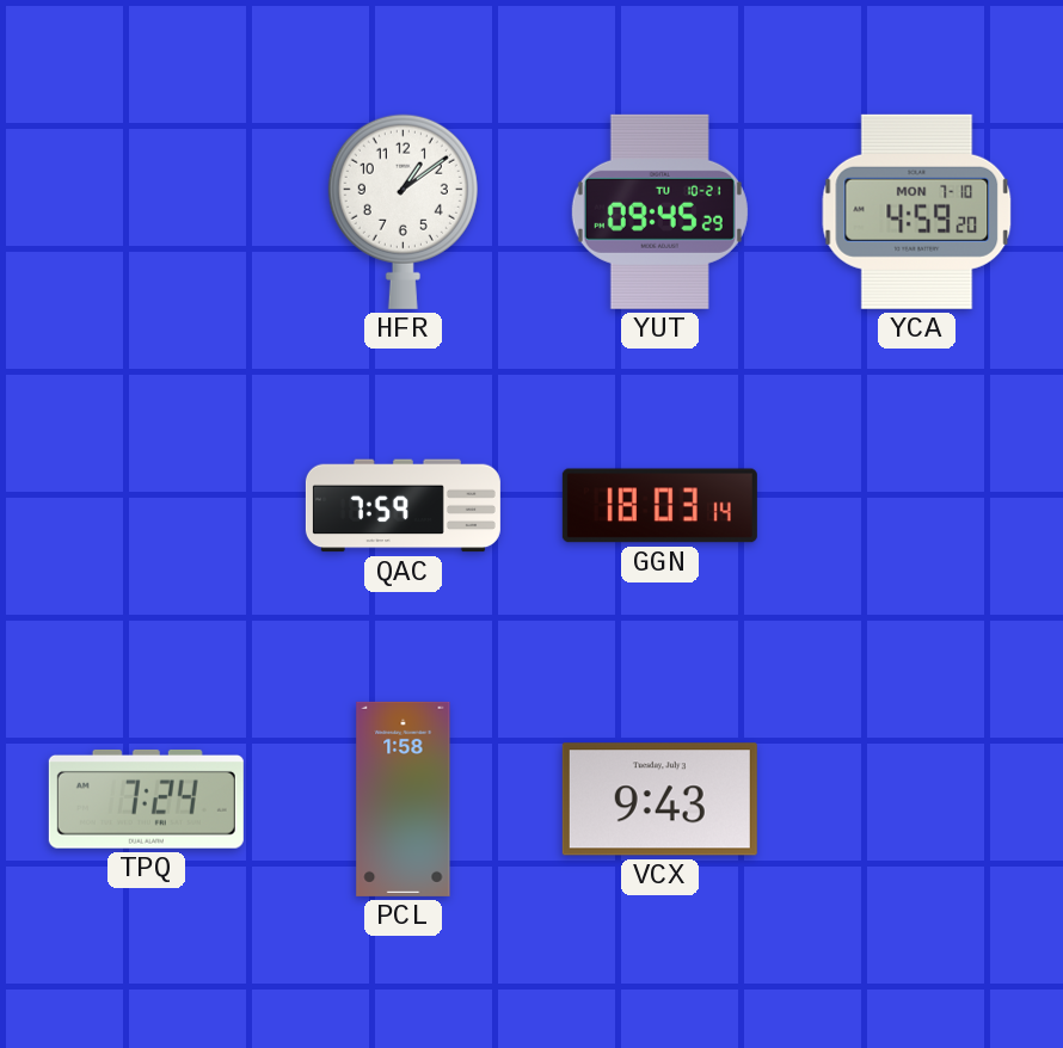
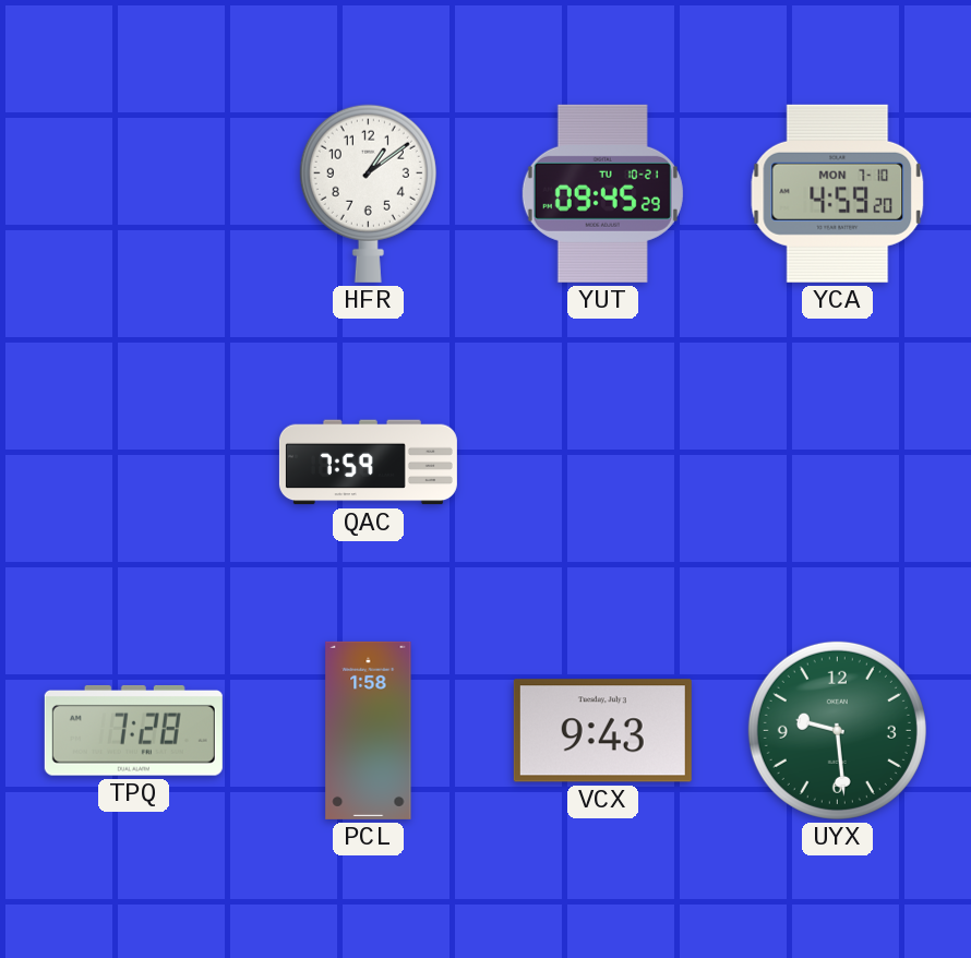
GGN: 18:03 -> none
TPQ: 7:24 -> 7:28
UYX: none -> 9:29
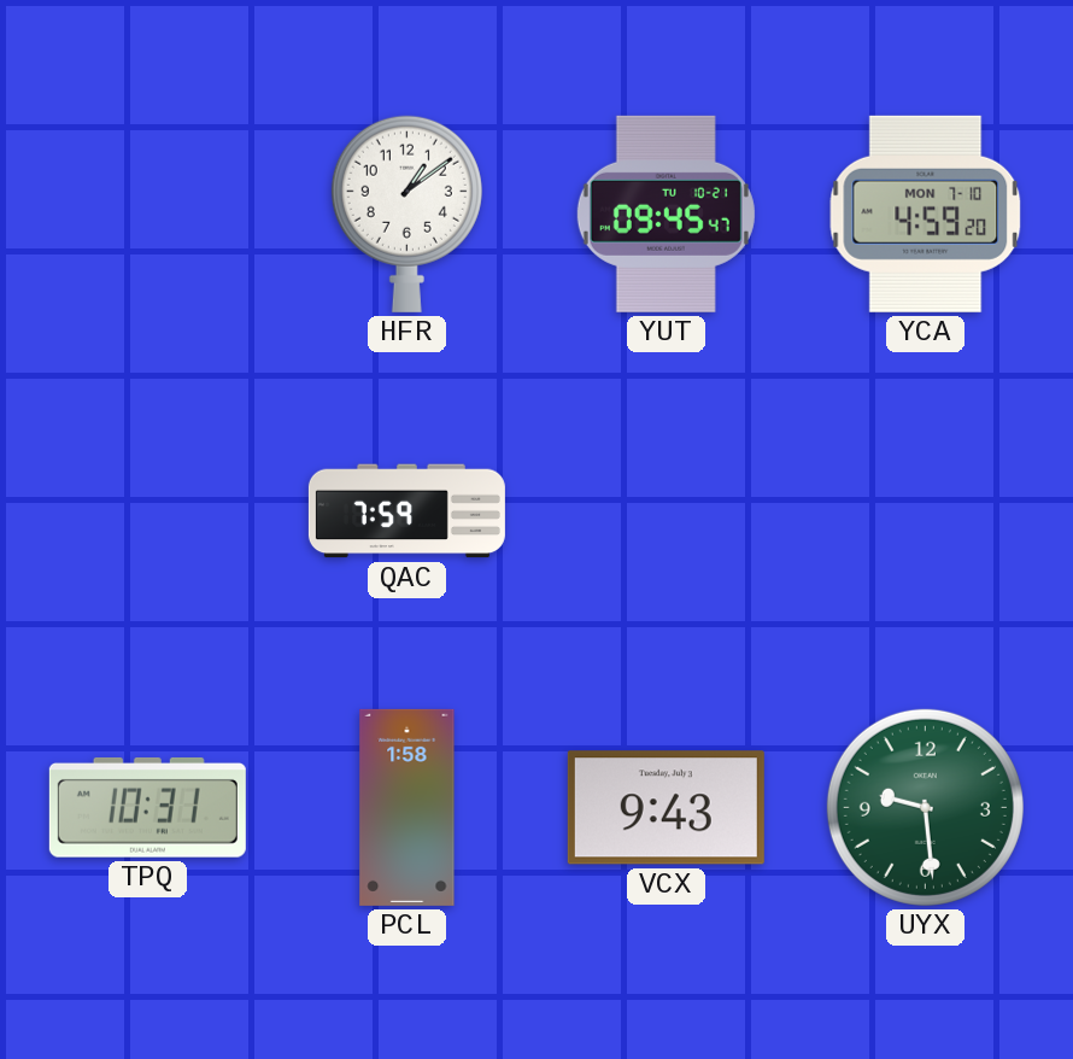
YUT: 09:45:29 -> 09:45:47
TPQ: 7:28 -> 10:31
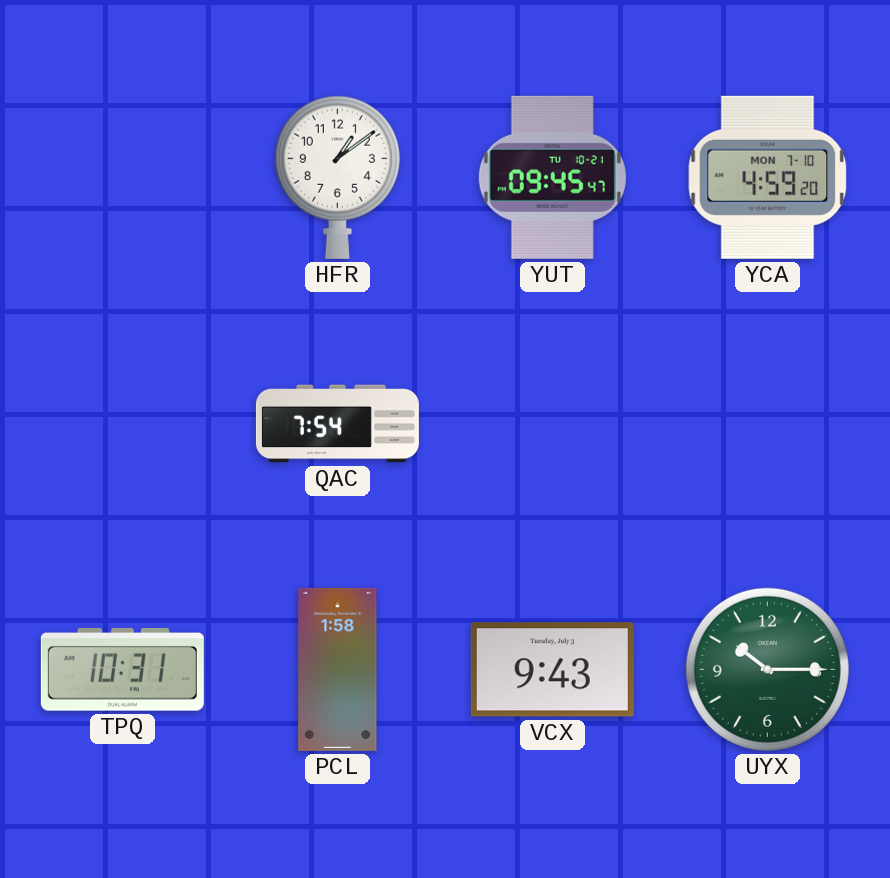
QAC: 7:59 -> 7:54
UYX: 9:29 -> 10:15
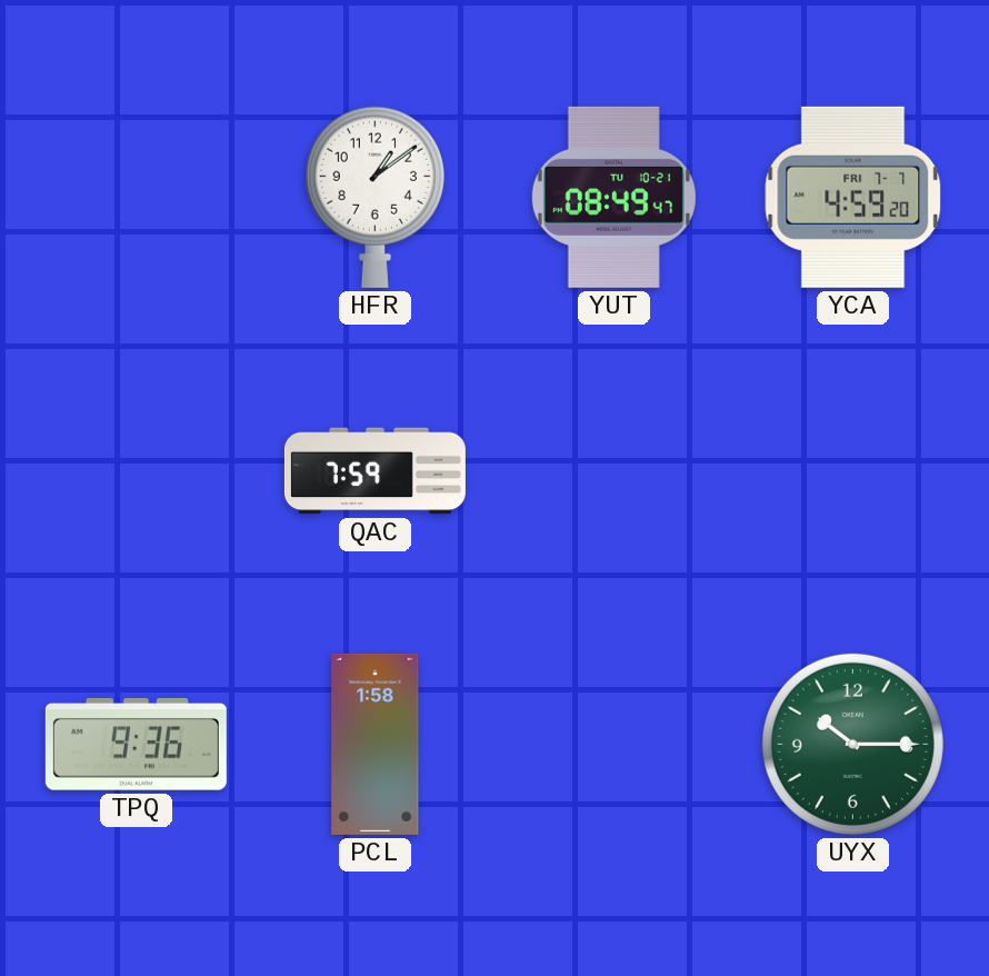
YUT: 09:45 -> 08:49
YCA date: MON 7-10 -> FRI 7-7
QAC: 7:54 -> 7:59
TPQ: 10:31 -> 9:36
VCX: 9:43 -> none
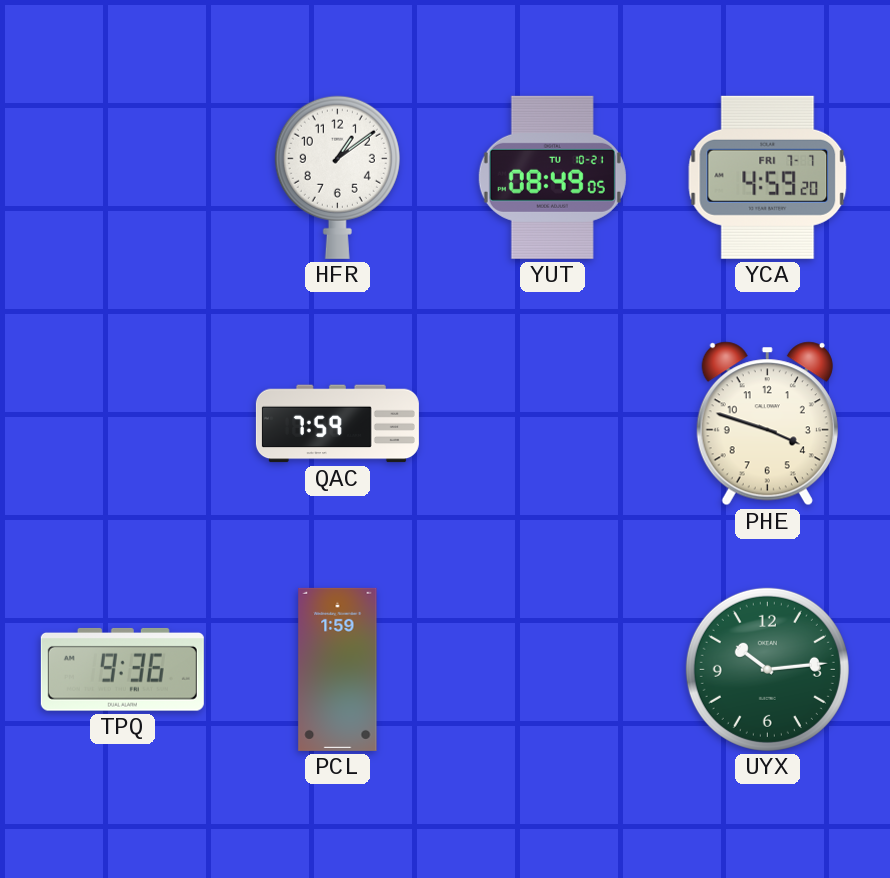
YUT: 08:49:47 -> 08:49:05
PHE: none -> 3:48
PCL: 1:58 -> 1:59
UYX: 10:15 -> 10:14
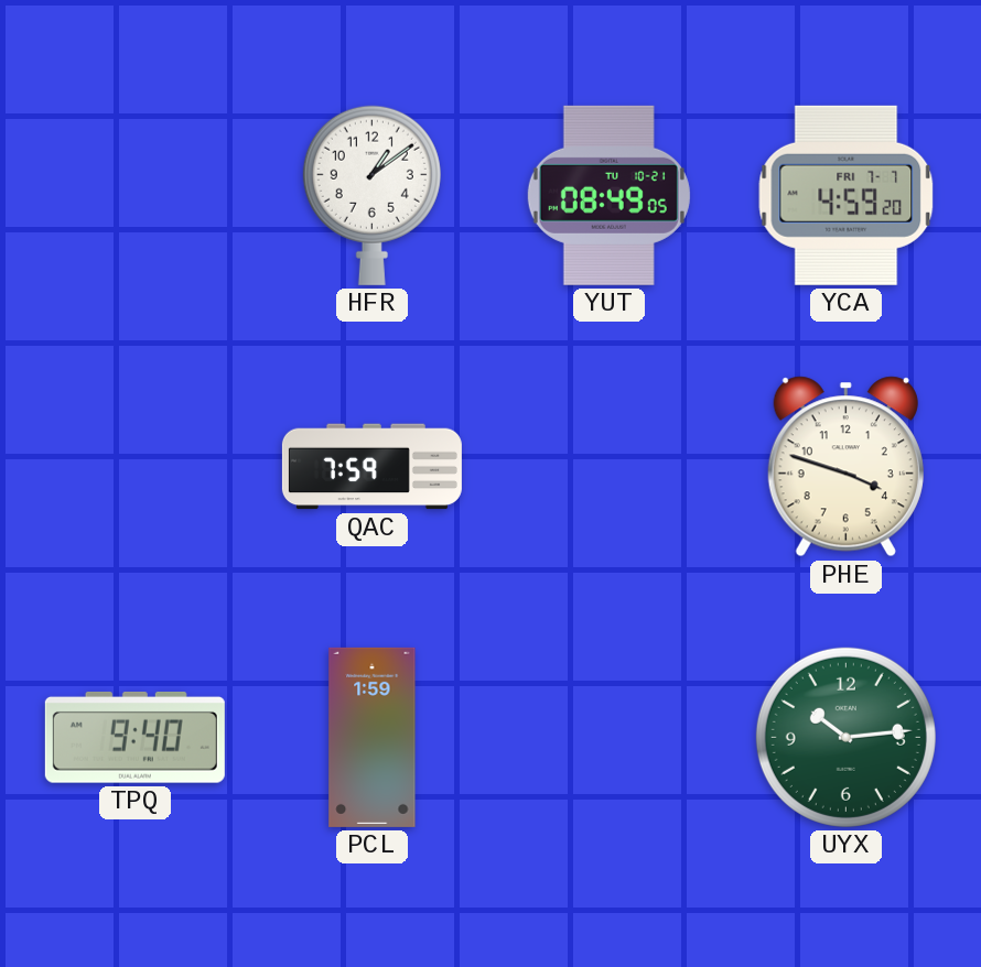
TPQ: 9:36 -> 9:40
